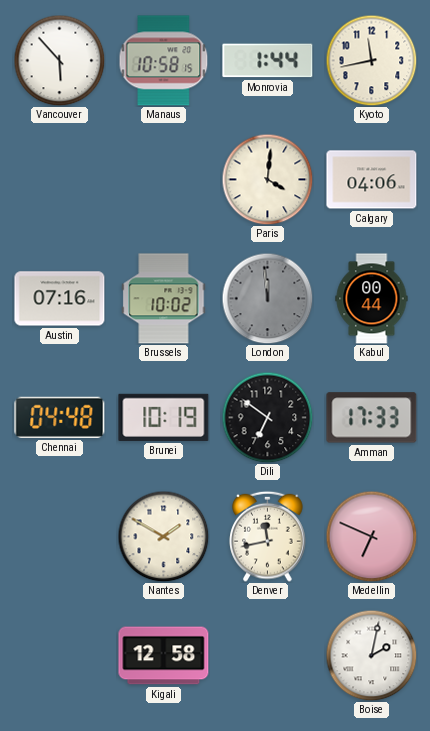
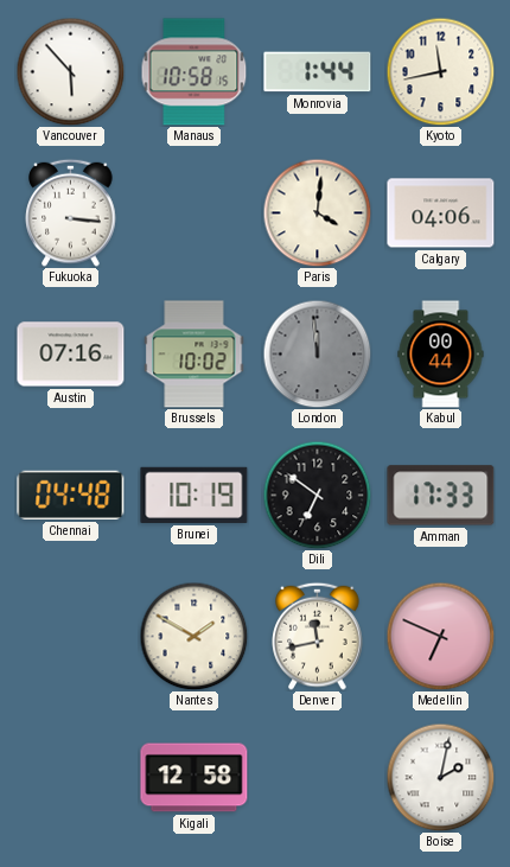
Fukuoka: none -> 3:16
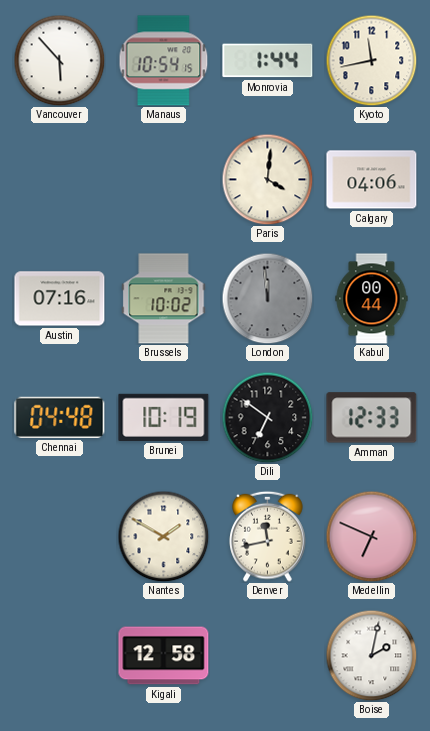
Manaus: 10:58 -> 10:54
Fukuoka: 3:16 -> none
Amman: 17:33 -> 12:33
